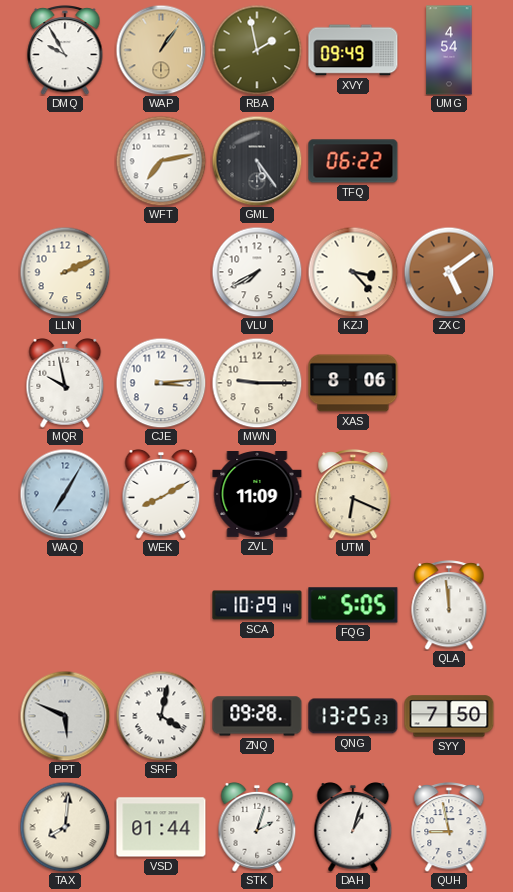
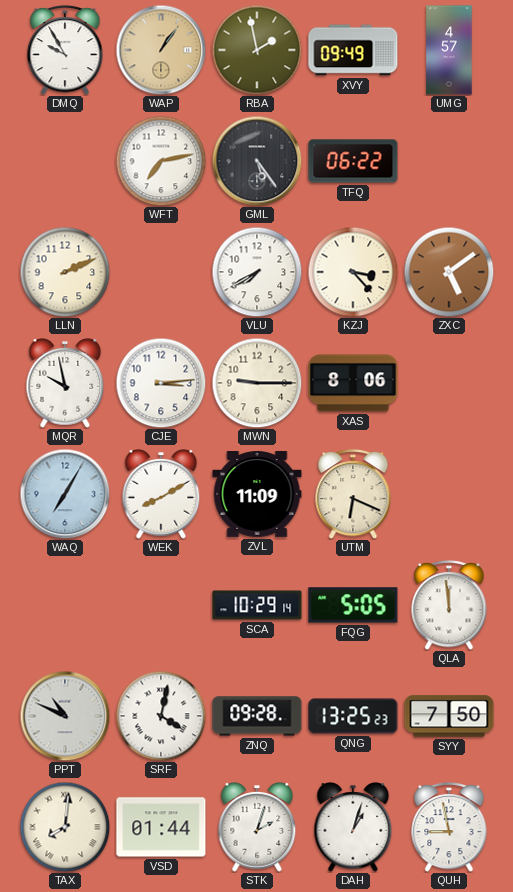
UMG: 4:54 -> 4:57
PPT: 5:49 -> 10:49
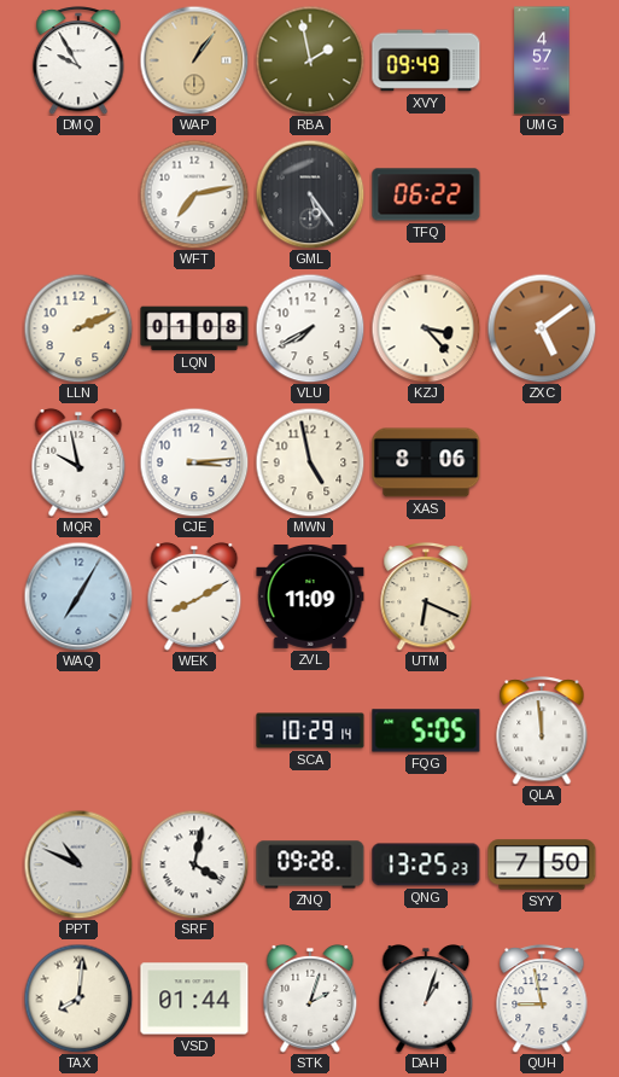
LQN: none -> 01:08
MWN: 9:15 -> 4:58
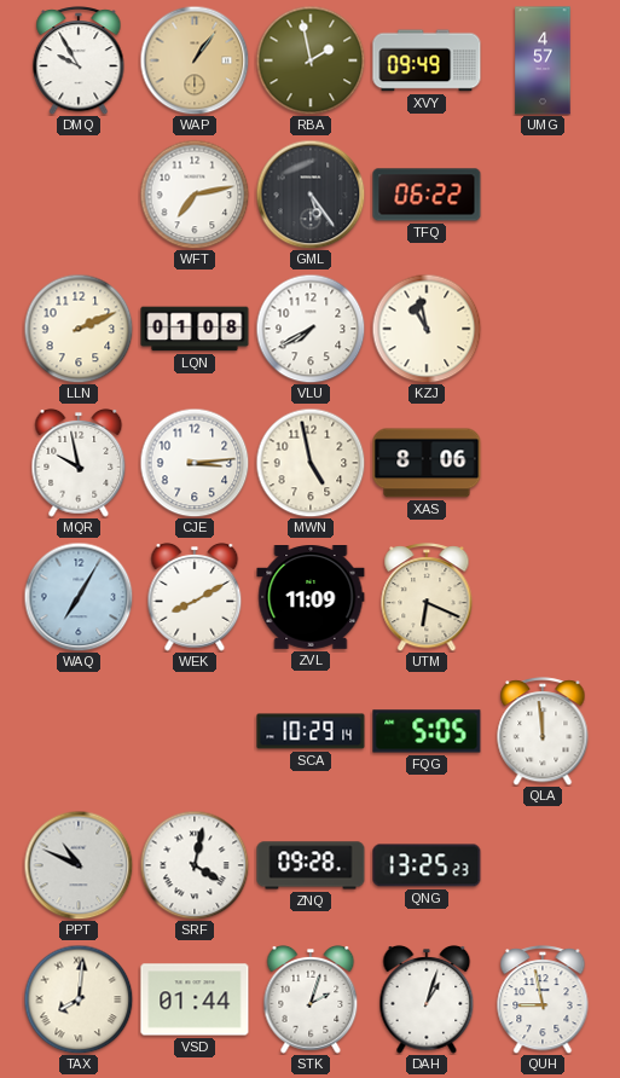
KZJ: 3:23 -> 10:58
ZXC: 5:09 -> none
SYY: 7:50 -> none
